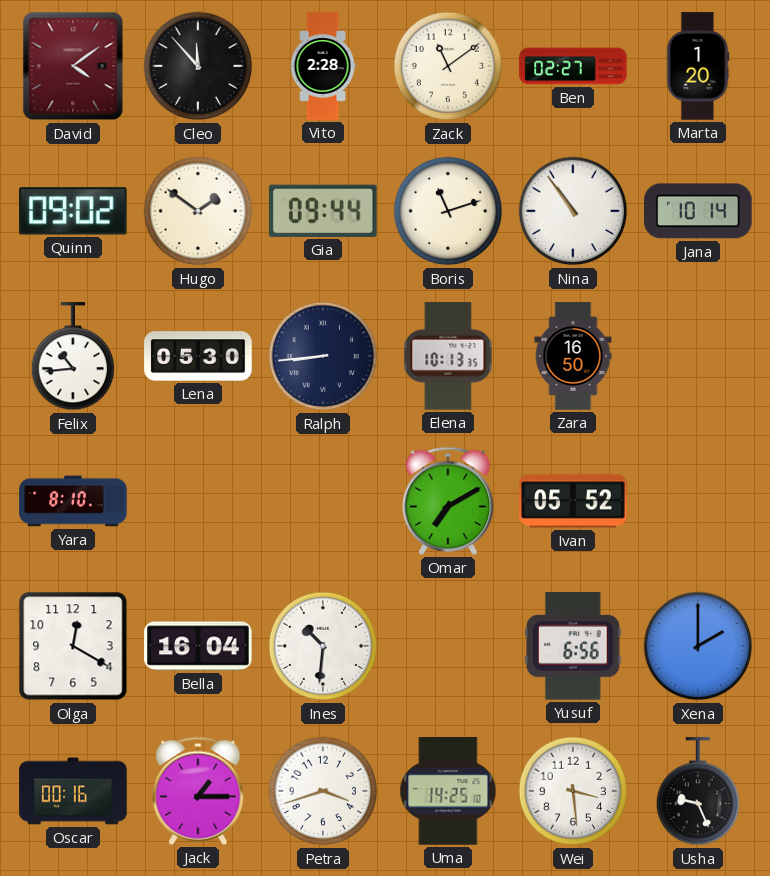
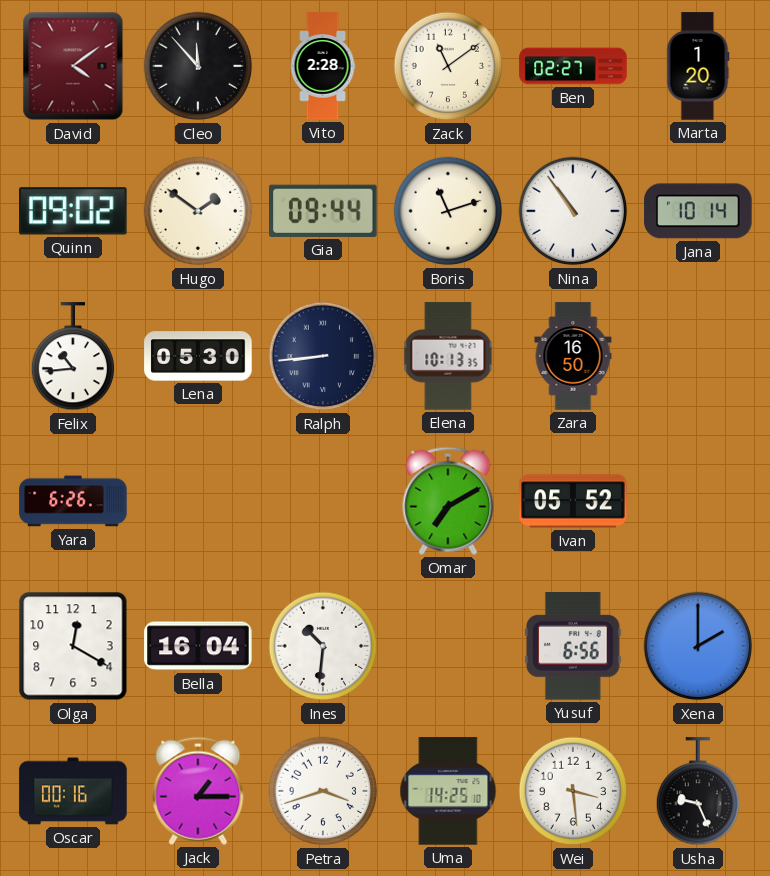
Yara: 8:10 -> 6:26
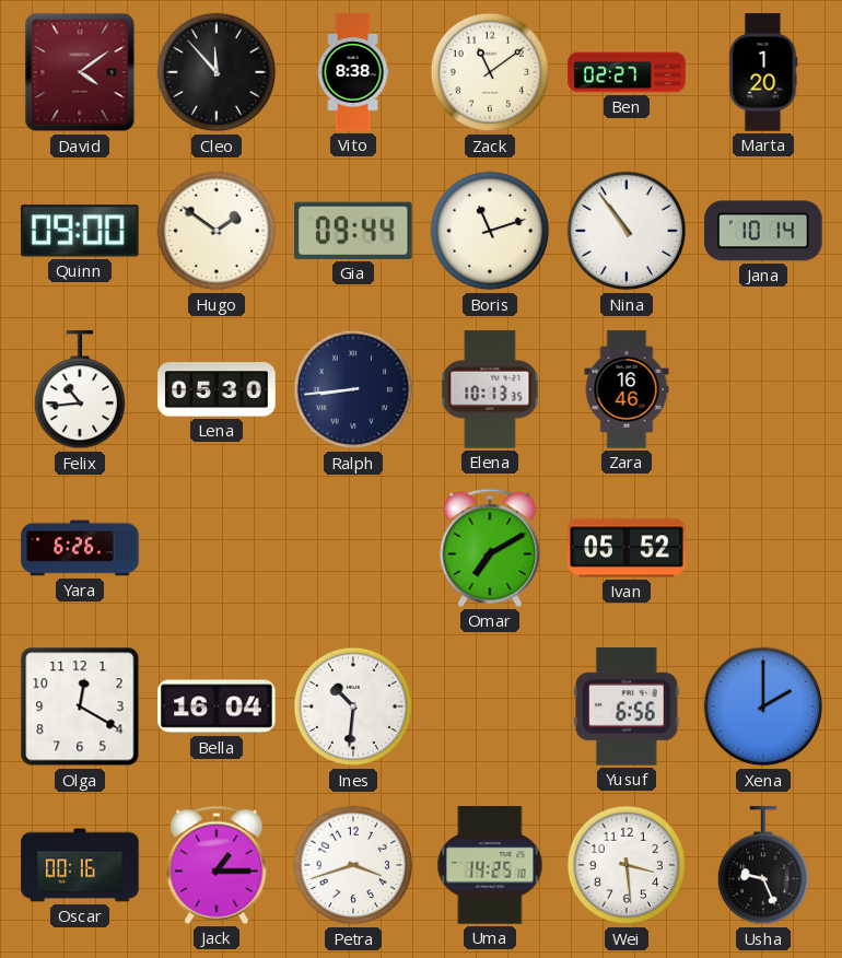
Vito: 2:28 -> 8:38
Quinn: 09:02 -> 09:00
Zara: 16:50 -> 16:46
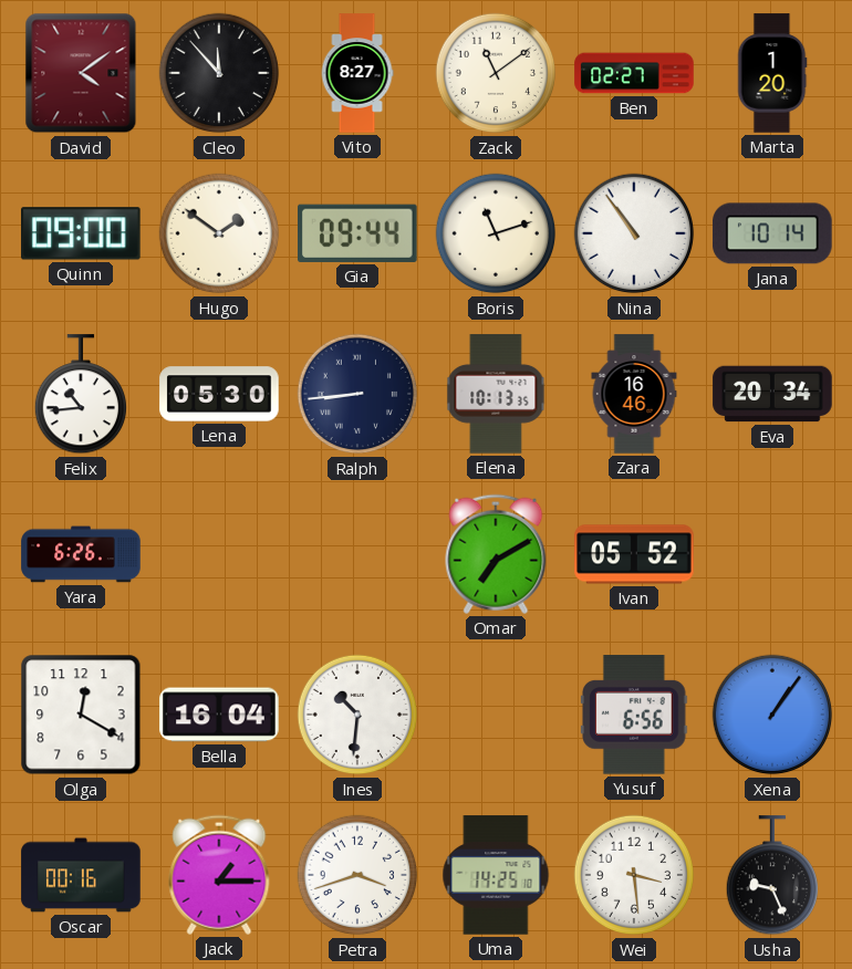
Vito: 8:38 -> 8:27
Eva: none -> 20:34
Xena: 2:00 -> 1:06
